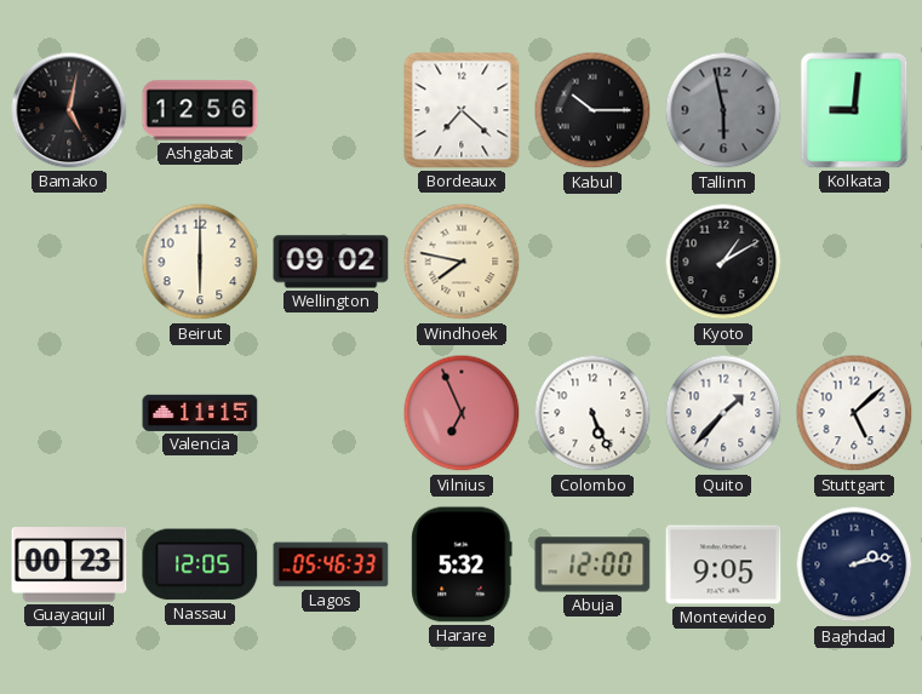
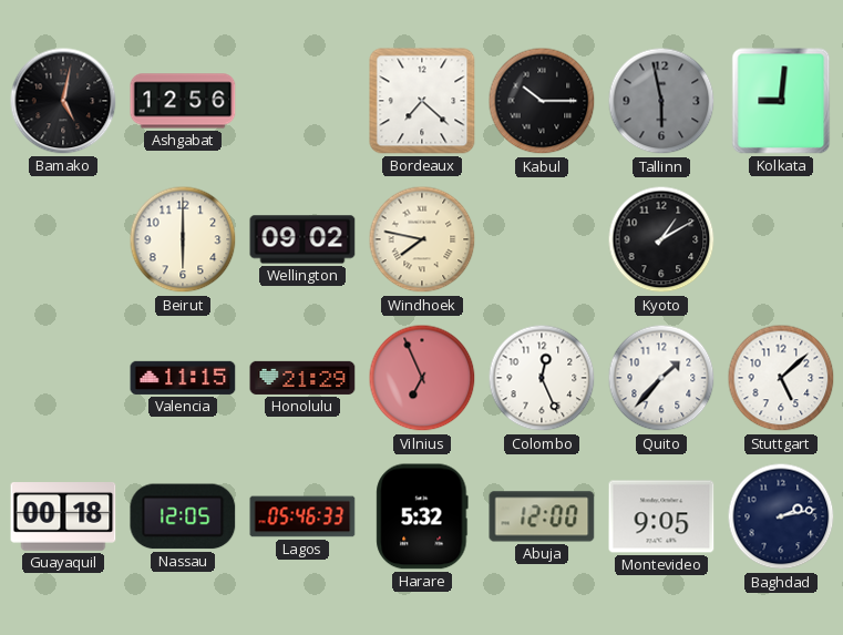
Honolulu: none -> 21:29
Colombo: 5:26 -> 12:26
Guayaquil: 00:23 -> 00:18
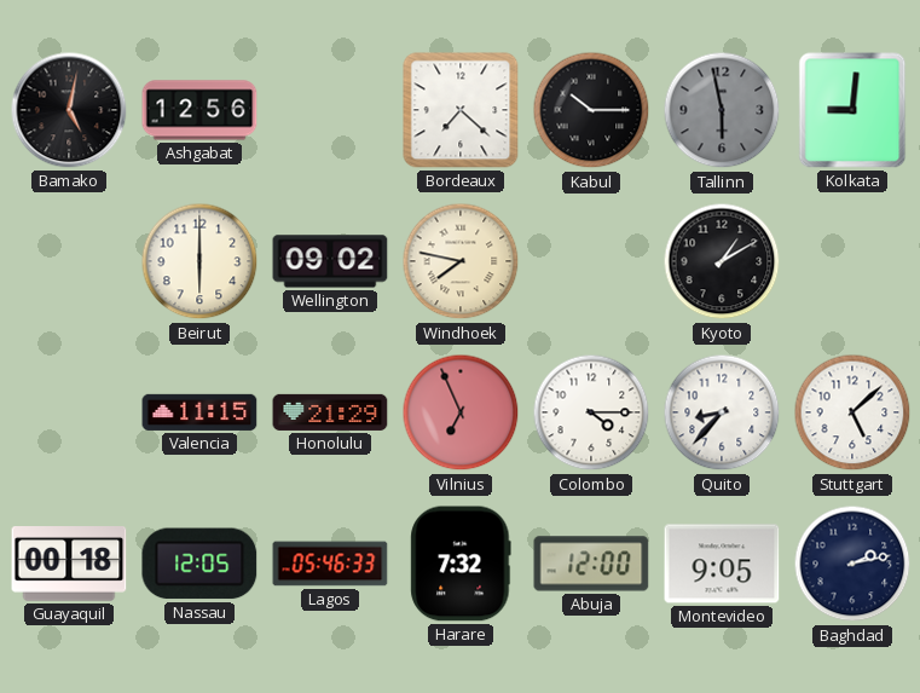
Colombo: 12:26 -> 4:15
Quito: 1:37 -> 8:37
Harare: 5:32 -> 7:32
